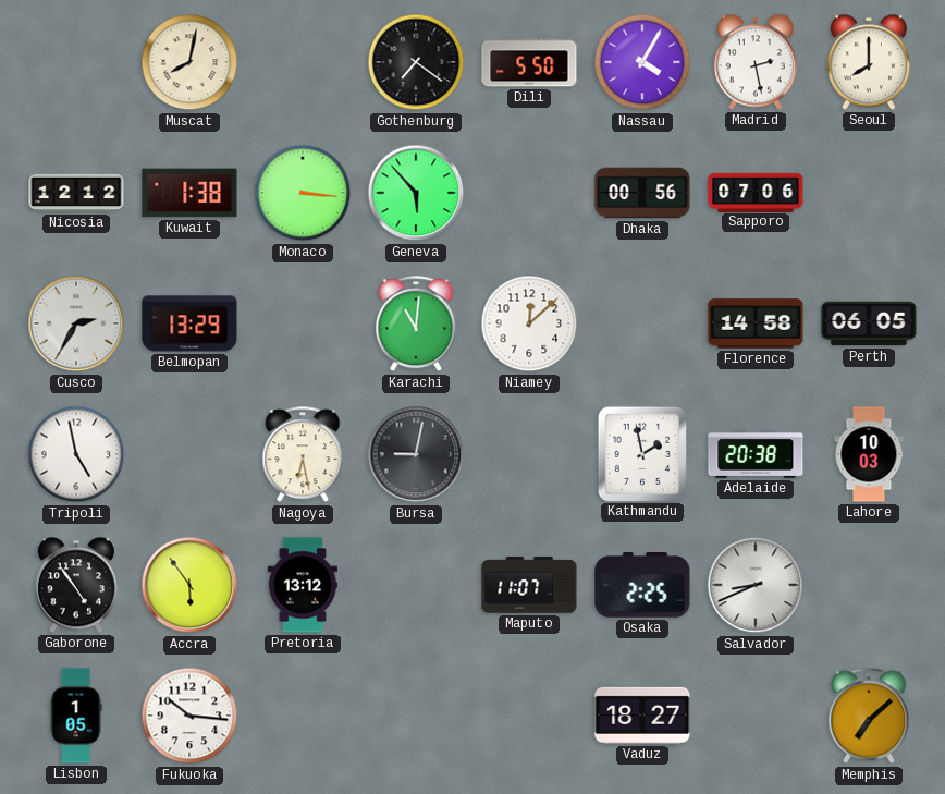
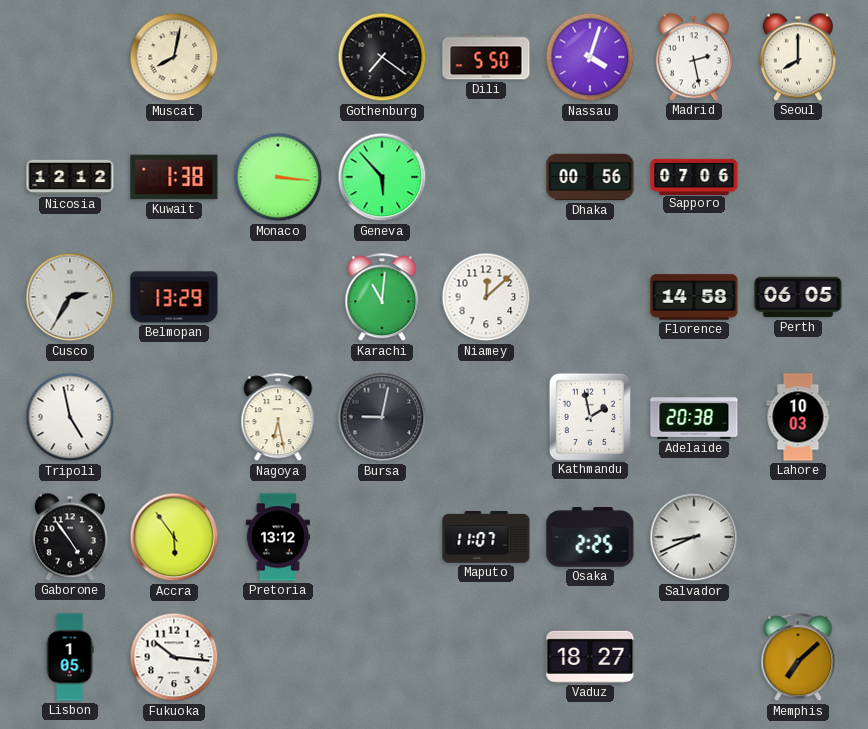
Nassau: 4:05 -> 4:03
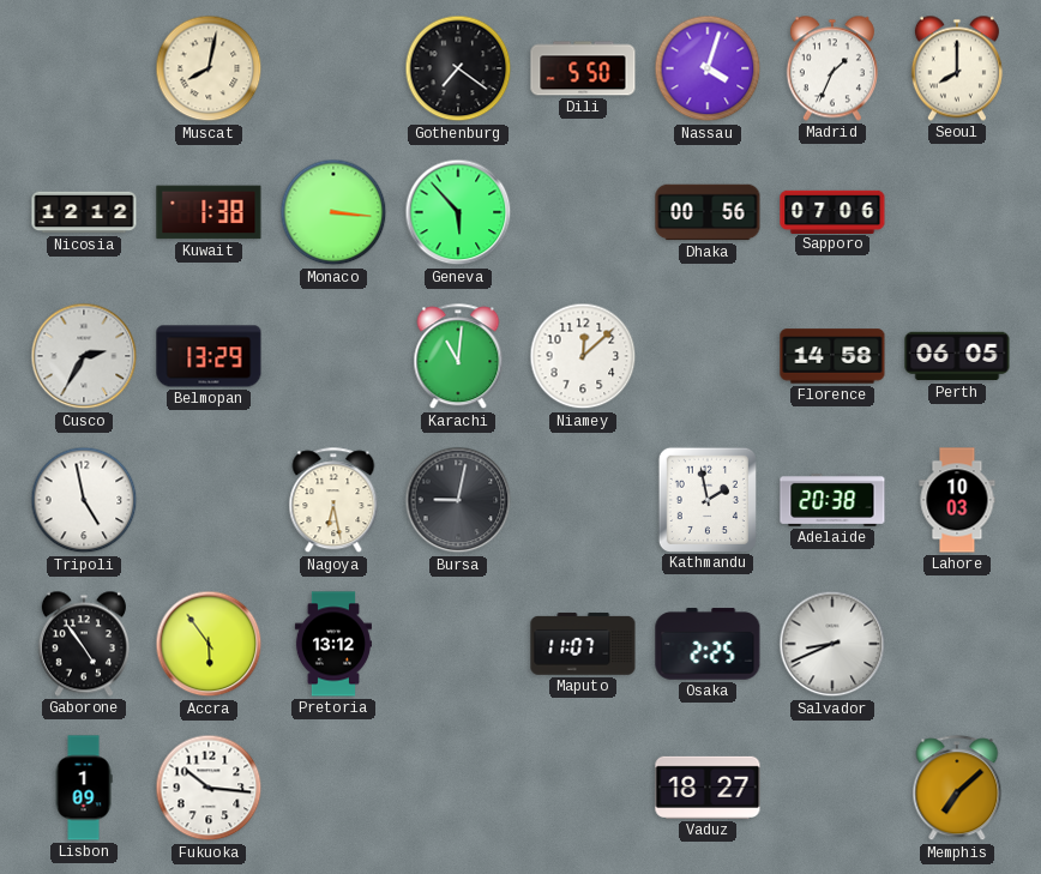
Madrid: 2:28 -> 1:34
Lisbon: 1:05 -> 1:09
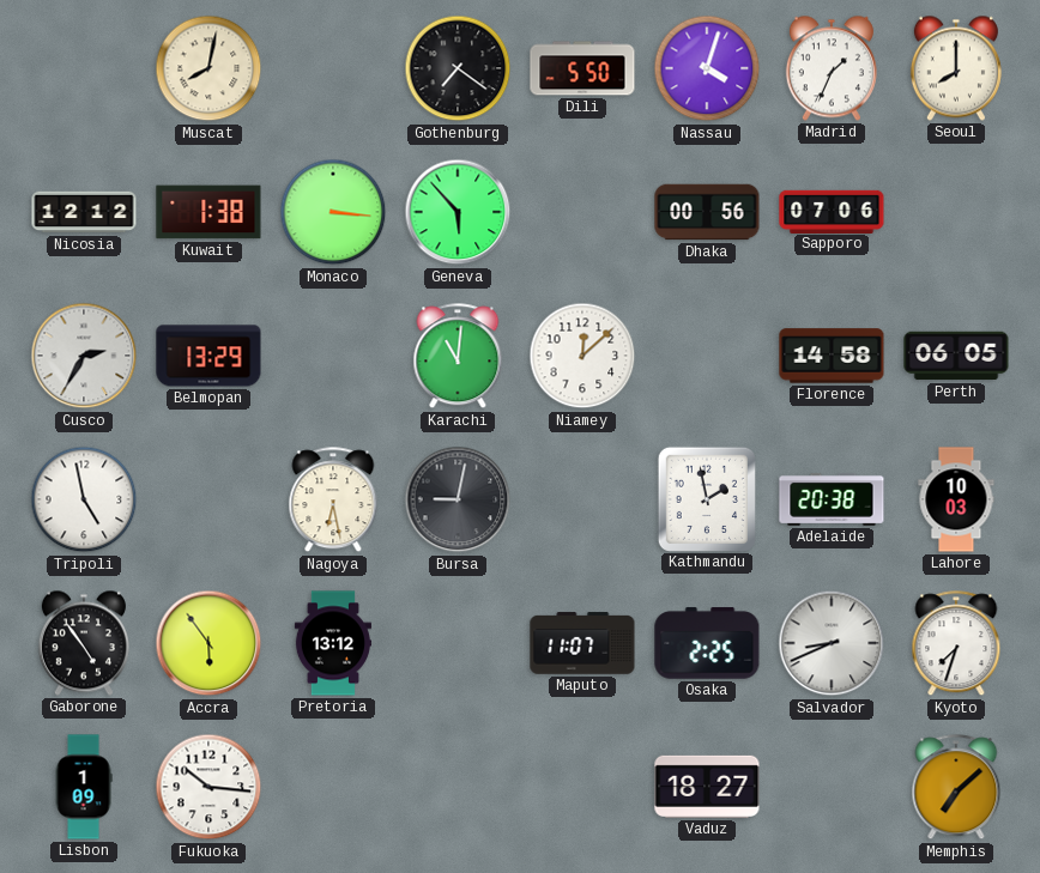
Kyoto: none -> 7:33
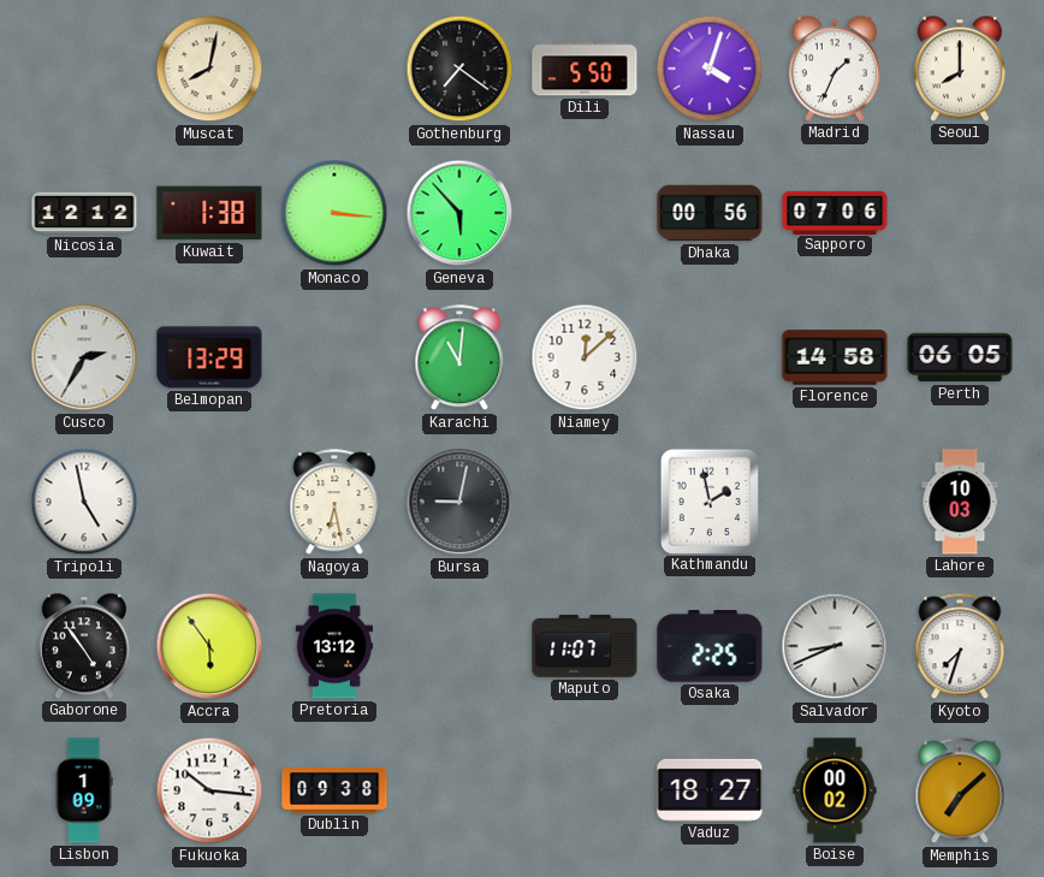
Adelaide: 20:38 -> none
Dublin: none -> 09:38
Boise: none -> 00:02
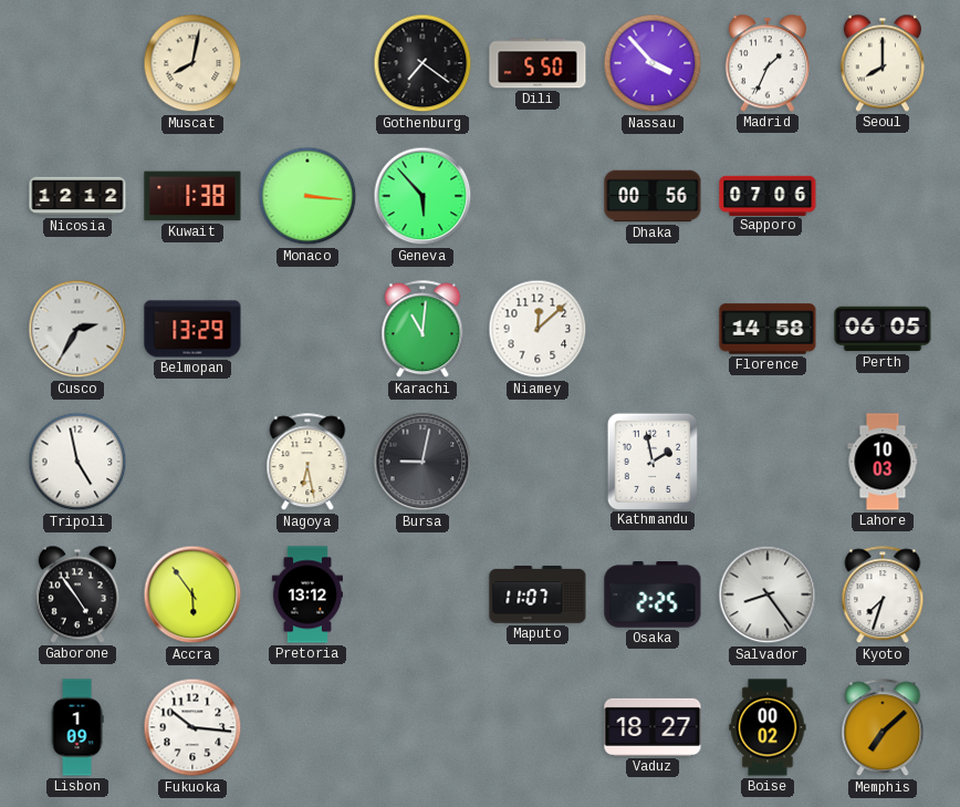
Nassau: 4:03 -> 3:53
Salvador: 8:41 -> 8:24
Dublin: 09:38 -> none
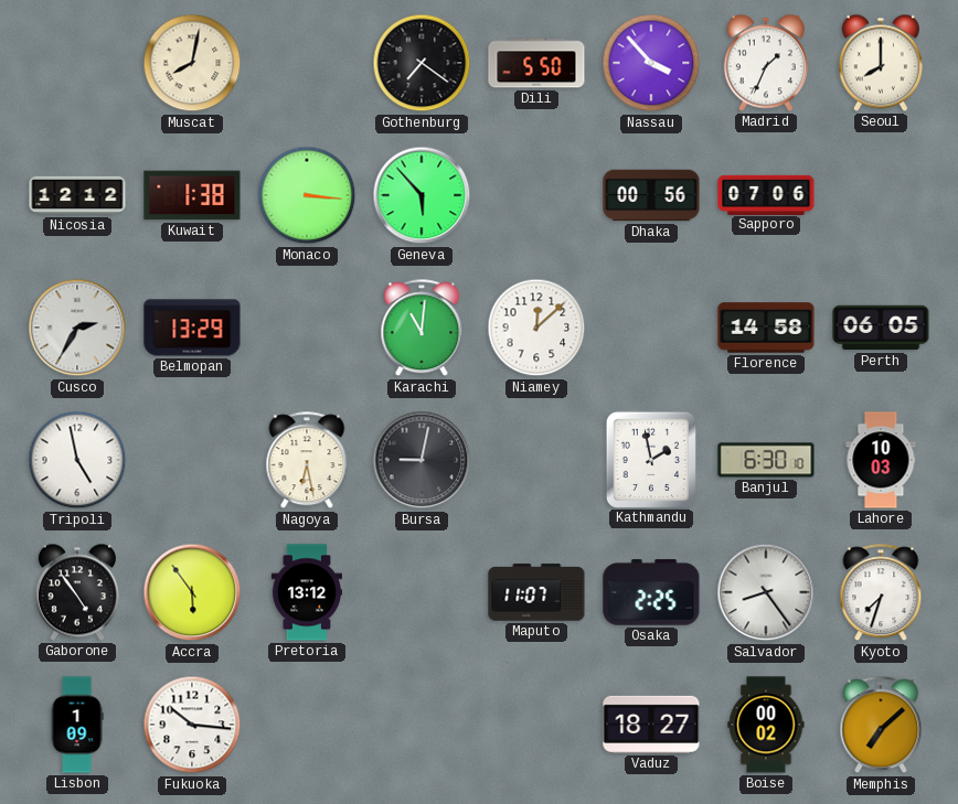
Banjul: none -> 6:30
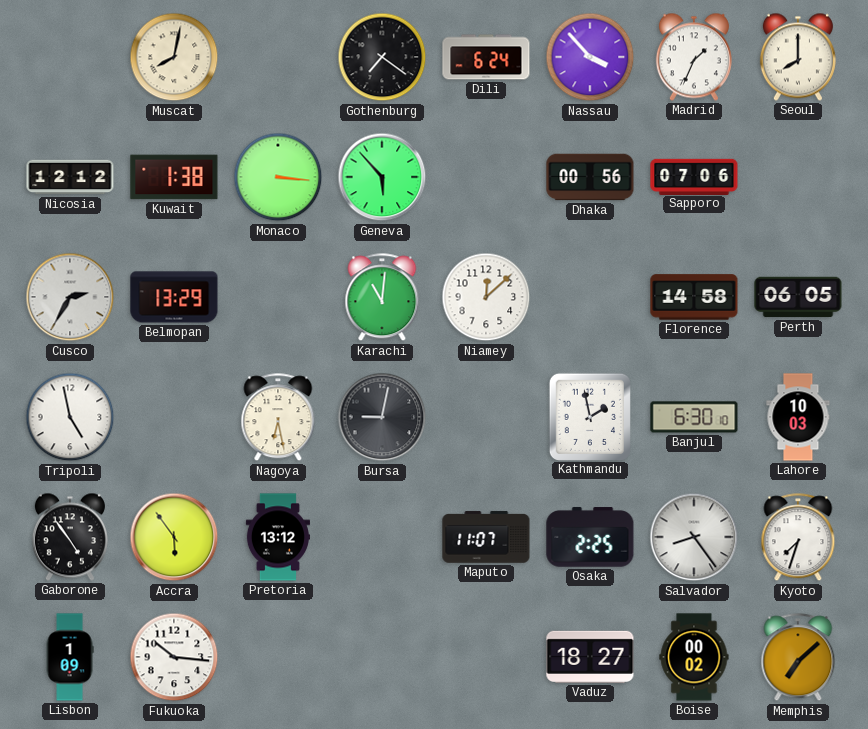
Dili: 5:50 -> 6:24
